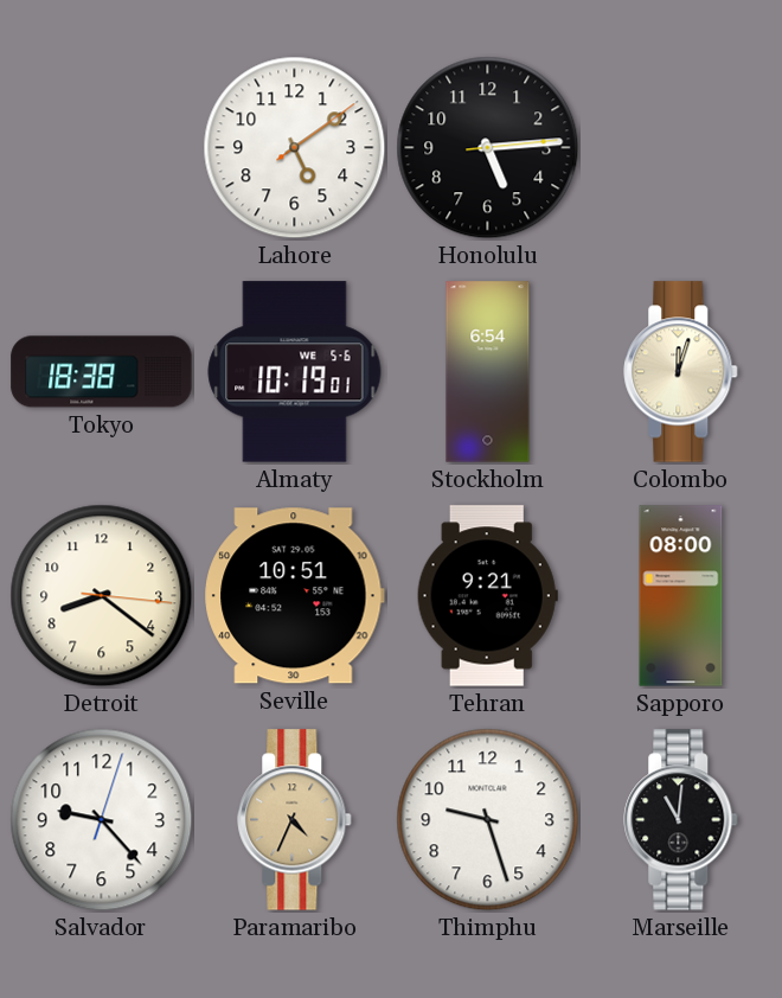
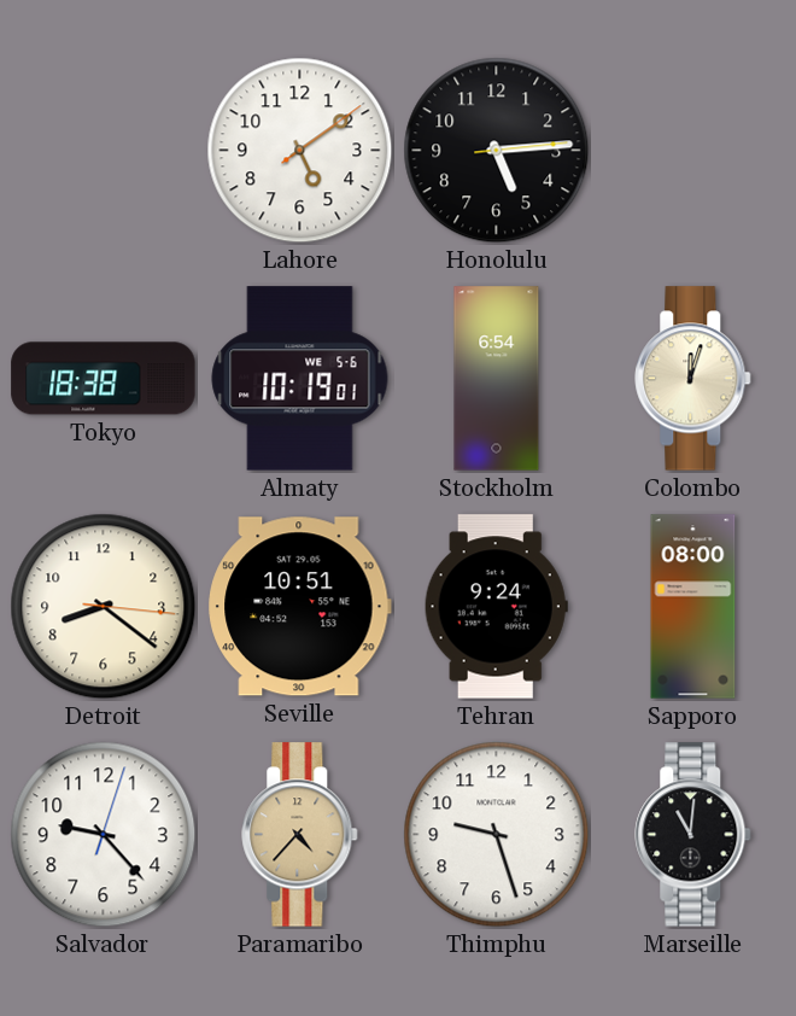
Tehran: 9:21 -> 9:24
Paramaribo: 4:34 -> 4:37
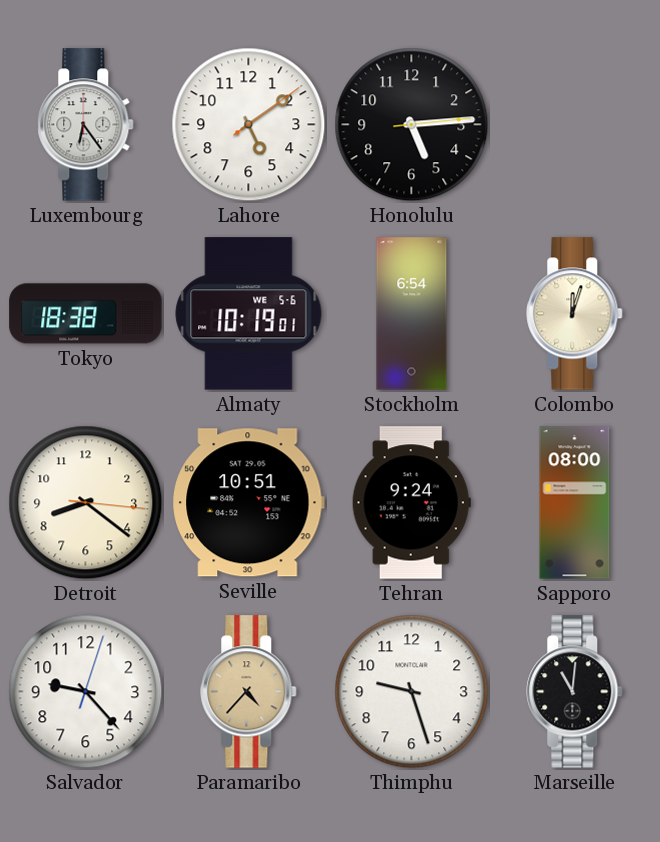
Luxembourg: none -> 6:24
